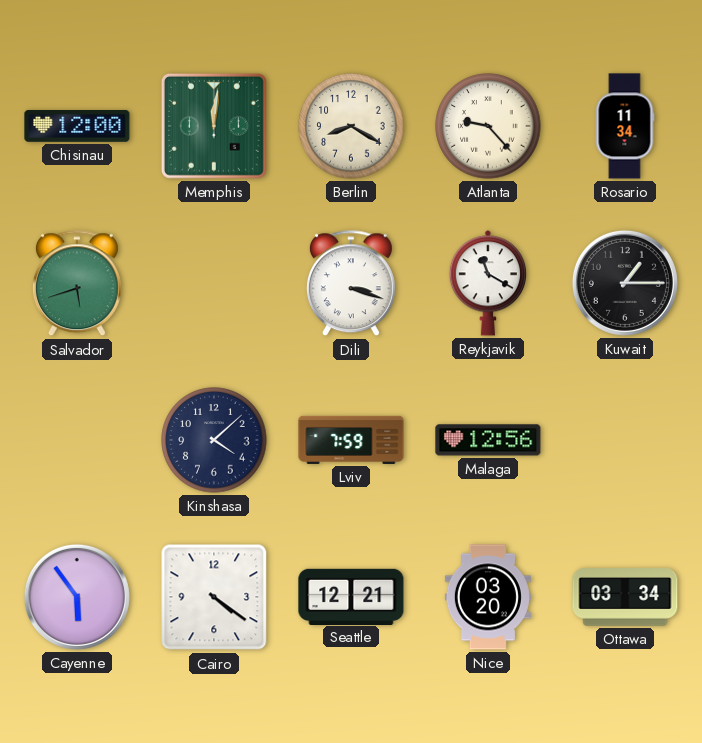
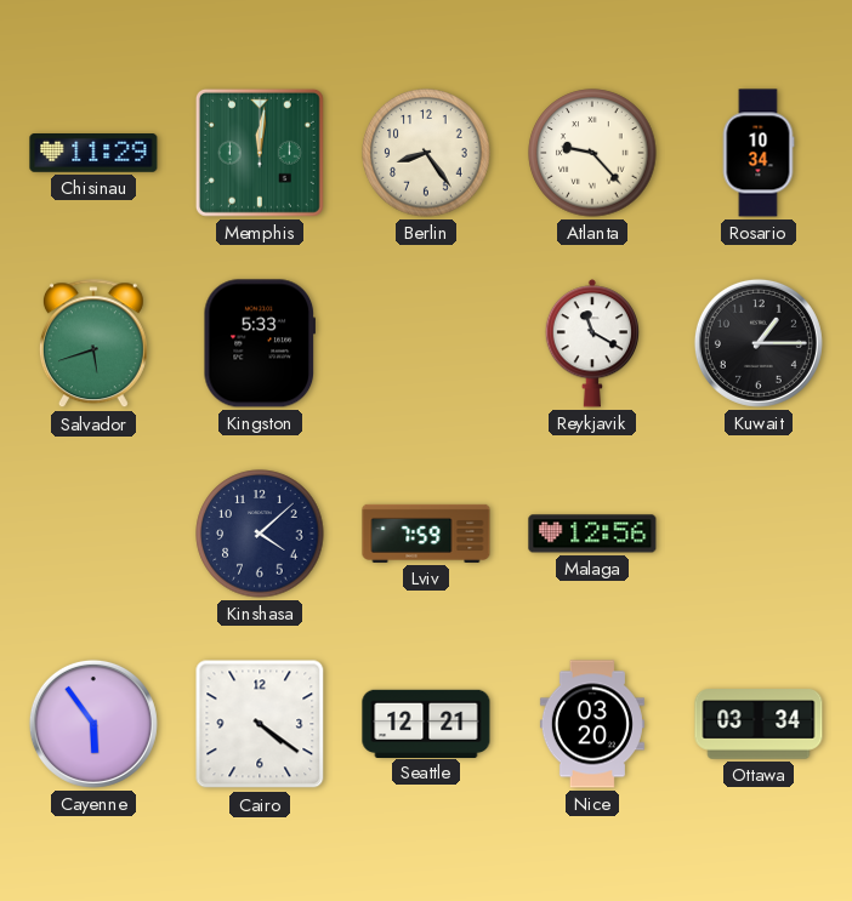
Chisinau: 12:00 -> 11:29
Berlin: 8:20 -> 8:24
Rosario: 11:34 -> 10:34
Kingston: none -> 5:33
Dili: 3:18 -> none
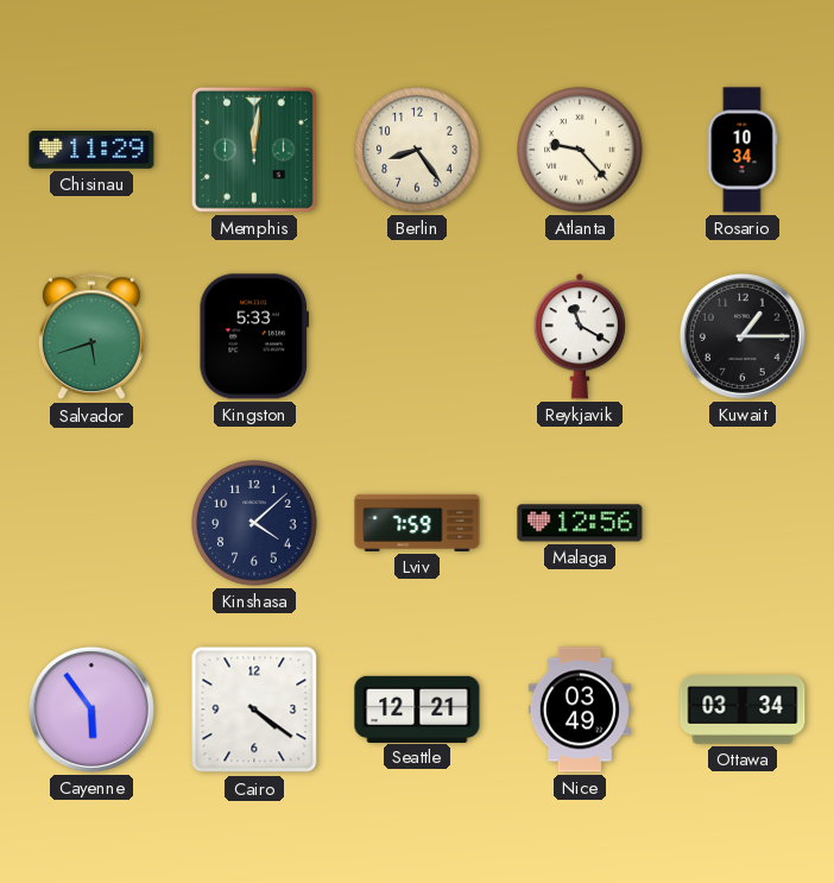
Nice: 03:20 -> 03:49
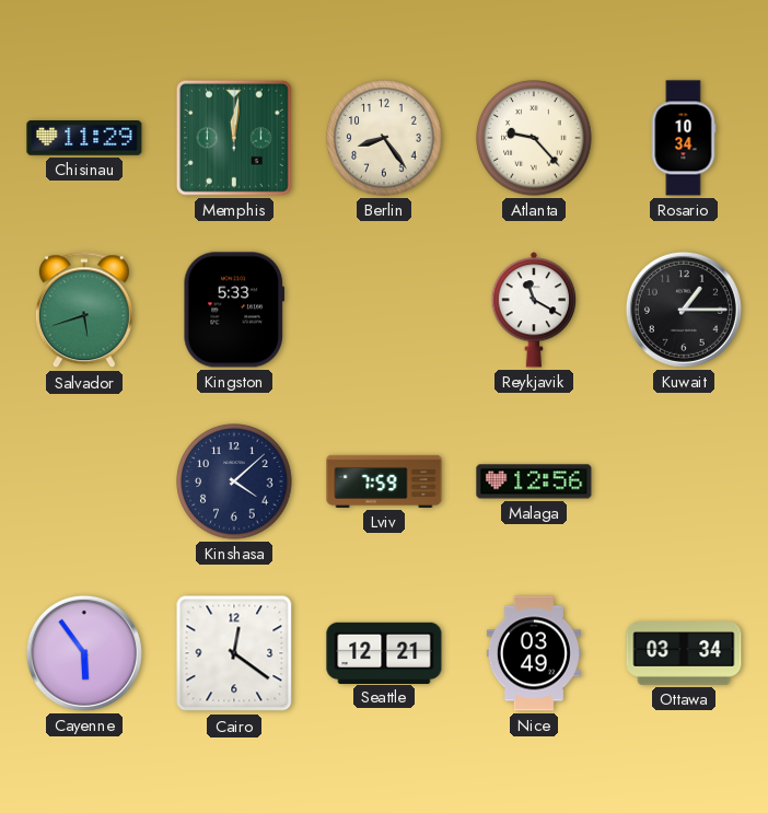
Cairo: 4:21 -> 12:21
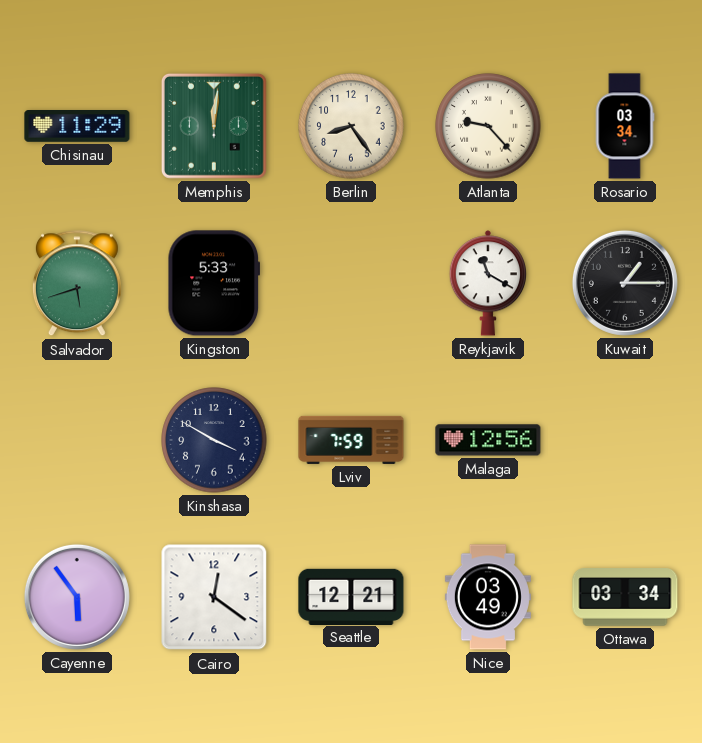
Rosario: 10:34 -> 03:34
Kinshasa: 4:08 -> 3:50
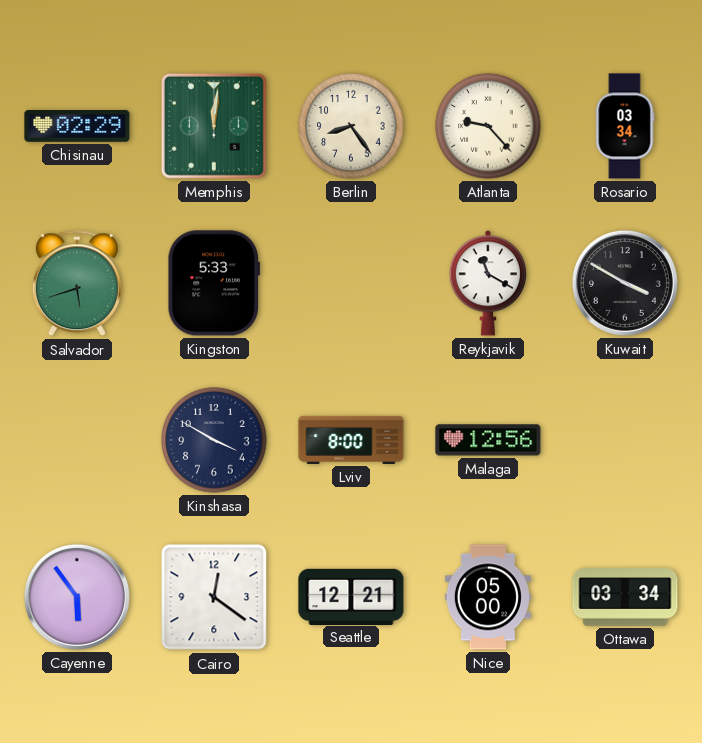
Chisinau: 11:29 -> 02:29
Kuwait: 1:15 -> 3:50
Lviv: 7:59 -> 8:00
Nice: 03:49 -> 05:00
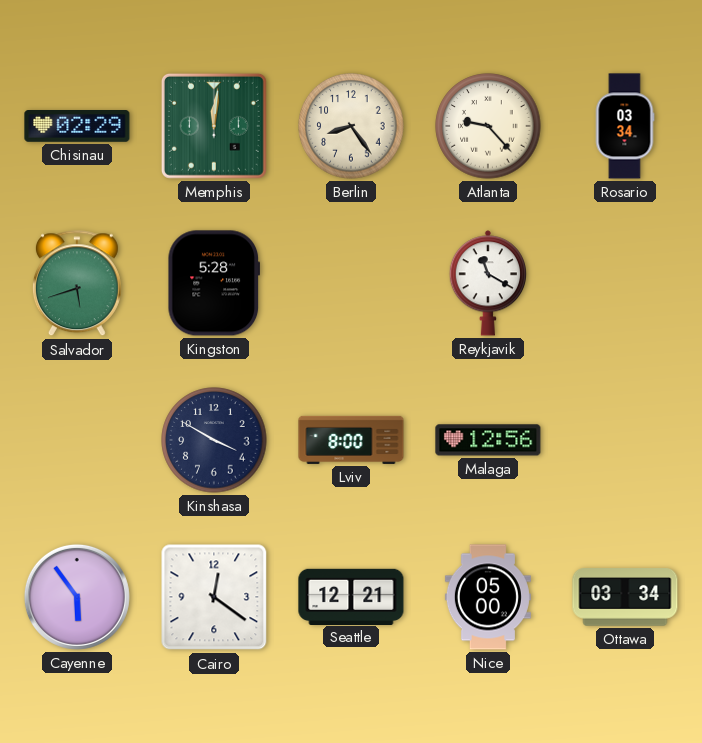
Kingston: 5:33 -> 5:28
Kuwait: 3:50 -> none
